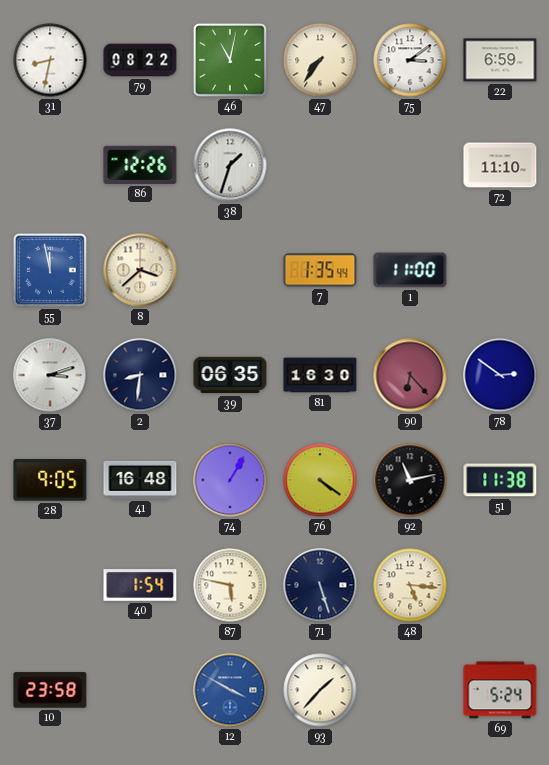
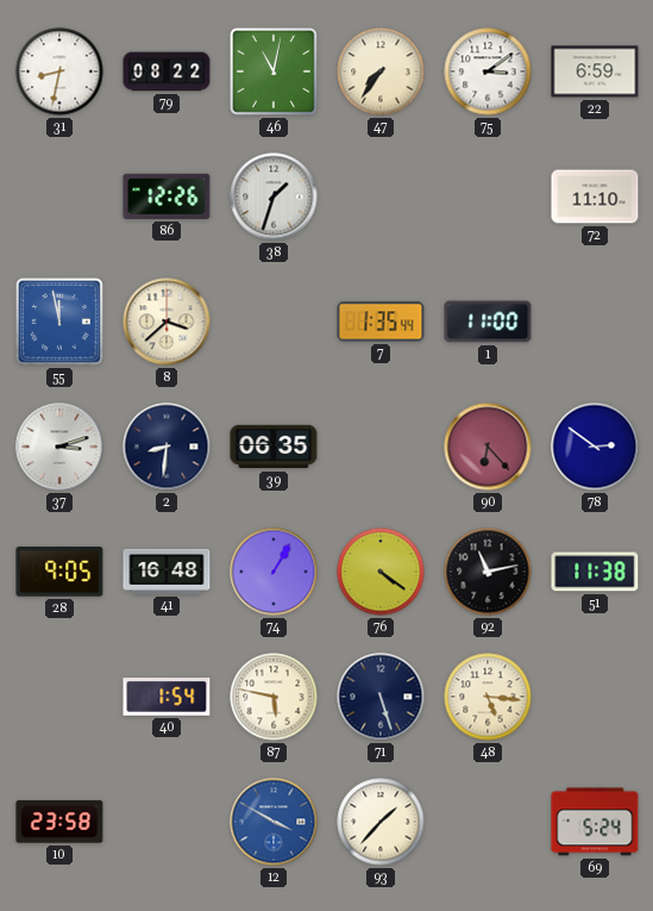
81: 16:30 -> none
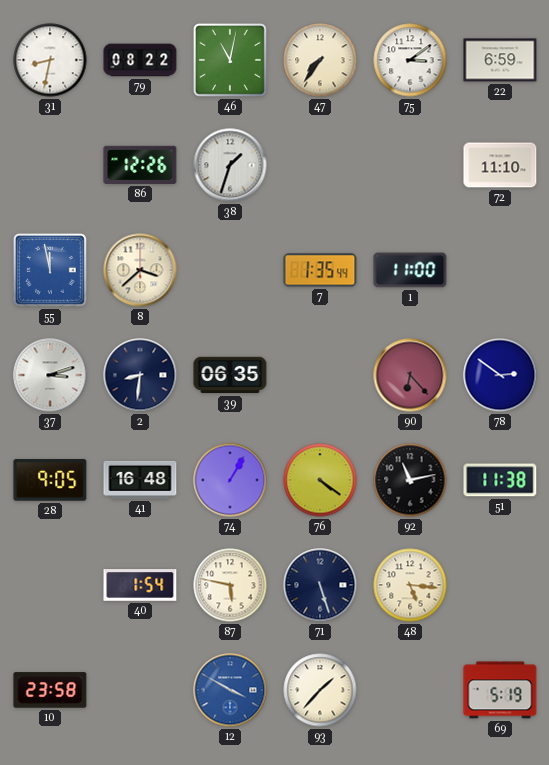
69: 5:24 -> 5:19
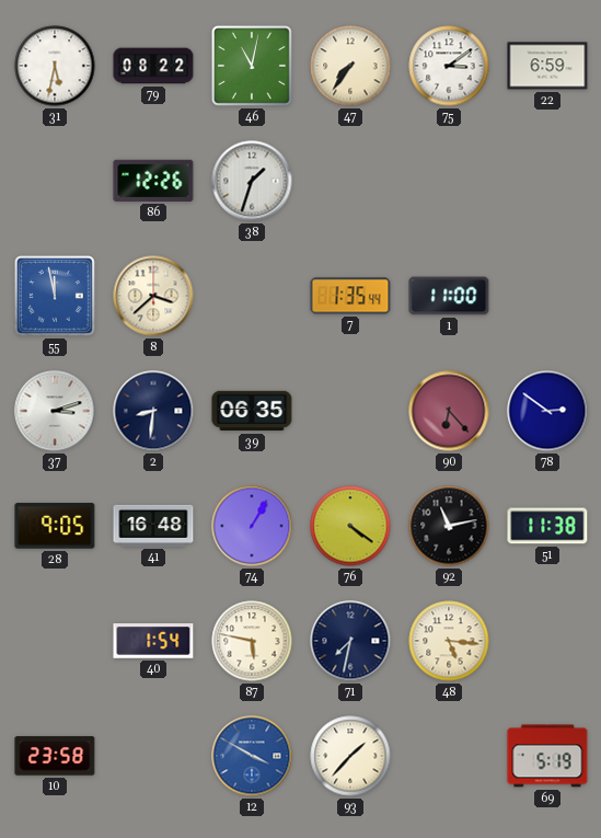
31: 8:32 -> 5:32
72: 11:10 -> none
71: 5:27 -> 7:32
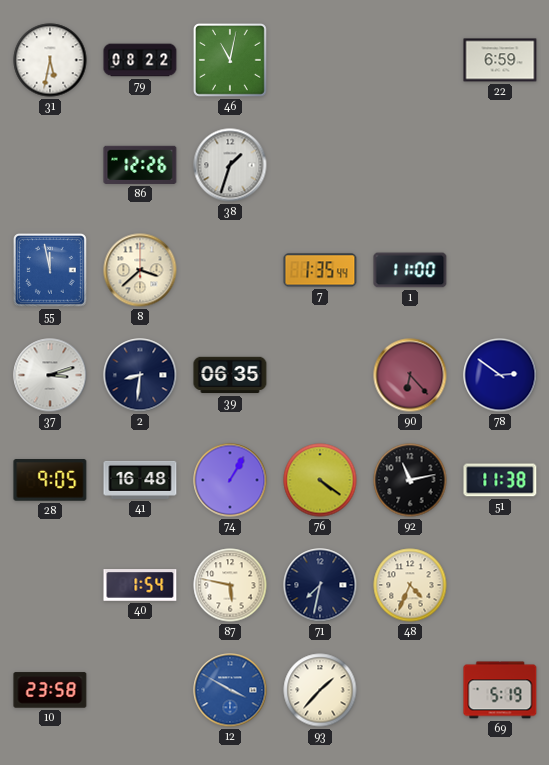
47: 7:36 -> none
75: 3:09 -> none
48: 5:16 -> 4:34
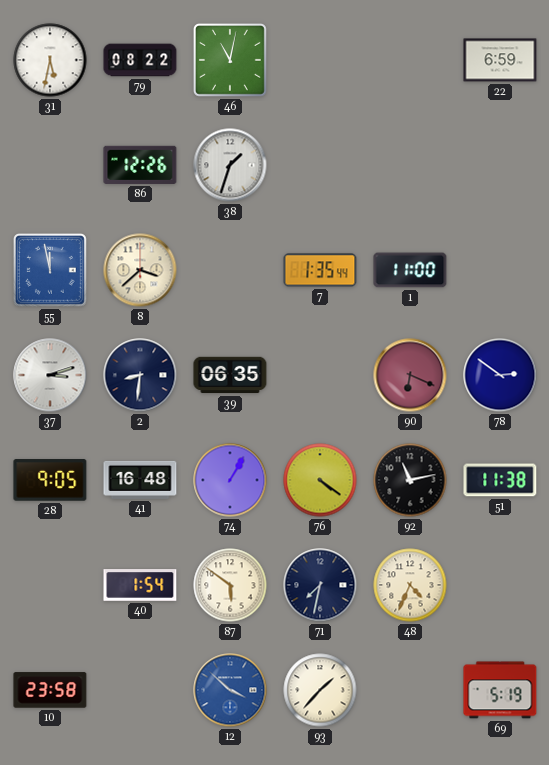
90: 6:23 -> 6:19
87: 5:47 -> 5:51
12: 3:50 -> 3:52
